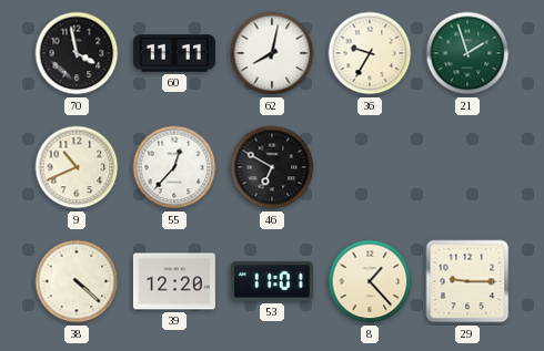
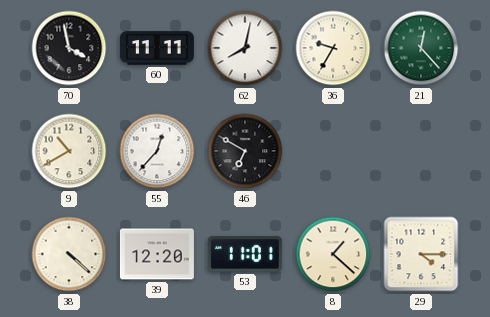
21: 1:57 -> 12:23
9: 10:41 -> 10:40
8: 1:23 -> 1:22
29: 9:15 -> 4:15
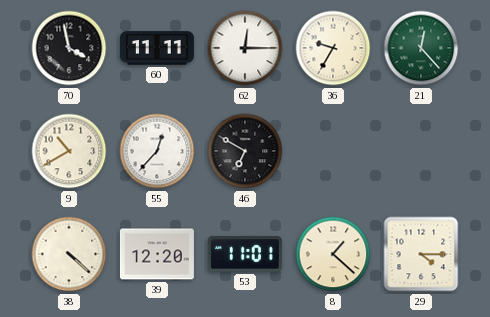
62: 8:02 -> 12:15
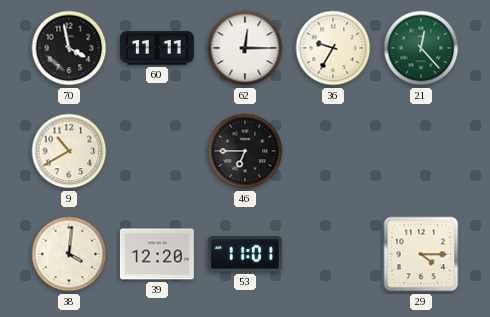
55: 12:37 -> none
46: 6:50 -> 6:45
38: 4:22 -> 4:01
8: 1:22 -> none
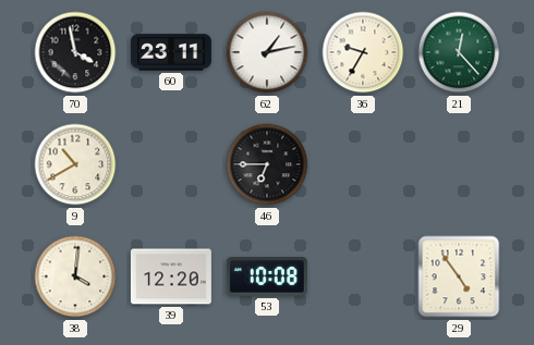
60: 11:11 -> 23:11
62: 12:15 -> 1:13
53: 11:01 -> 10:08
29: 4:15 -> 4:54
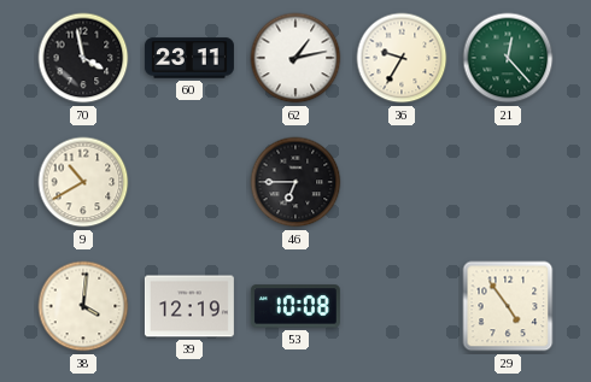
39: 12:20 -> 12:19
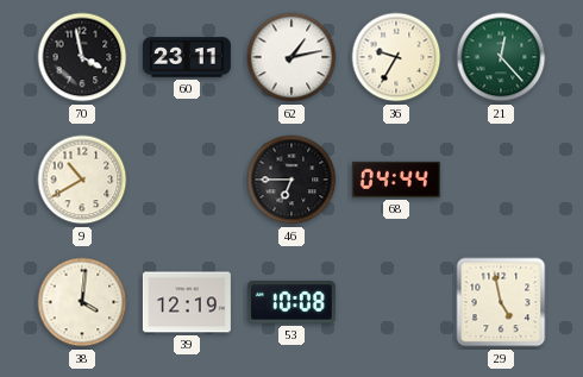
68: none -> 04:44
29: 4:54 -> 4:58
